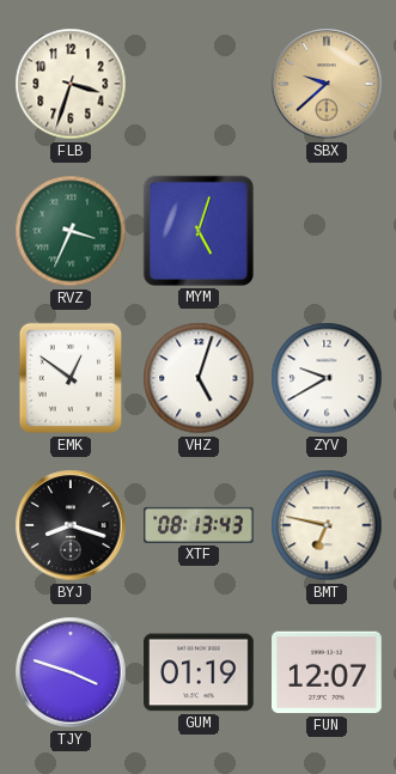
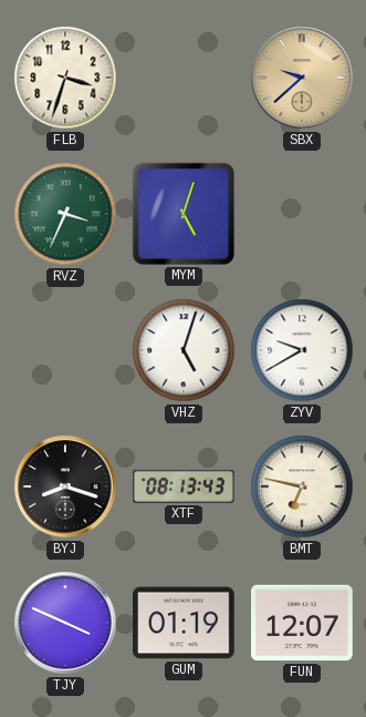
EMK: 12:51 -> none
TJY: 3:48 -> 3:49
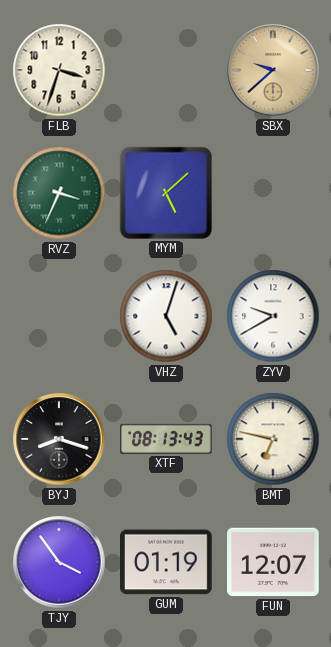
MYM: 5:03 -> 5:08
TJY: 3:49 -> 3:54
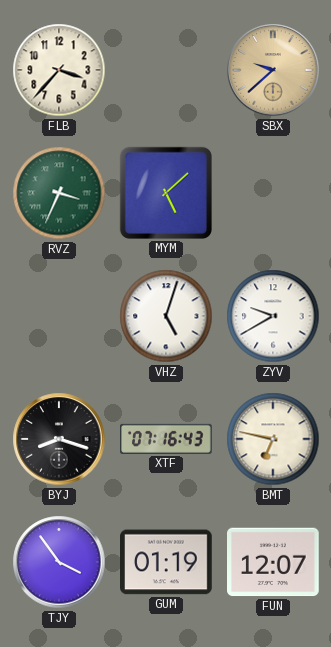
FLB: 3:33 -> 3:37
XTF: 08:13 -> 07:16
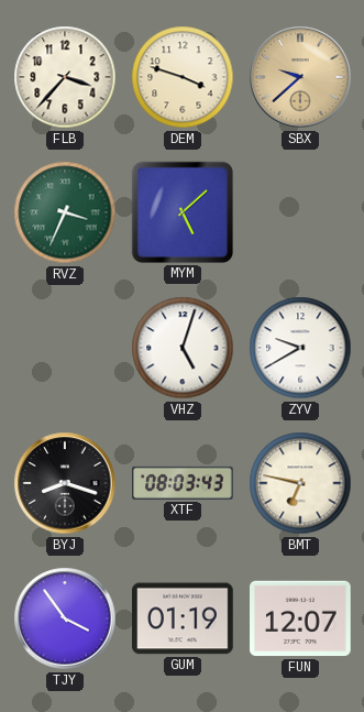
DEM: none -> 3:48
XTF: 07:16 -> 08:03
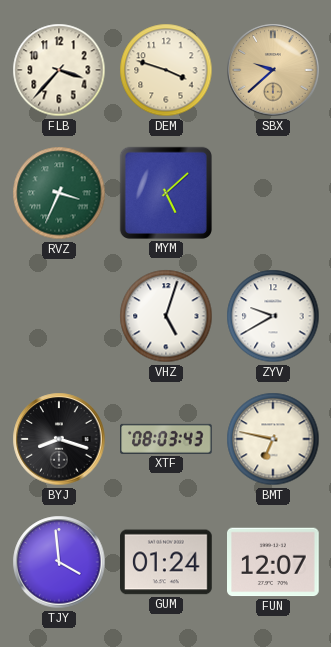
TJY: 3:54 -> 3:59
GUM: 01:19 -> 01:24
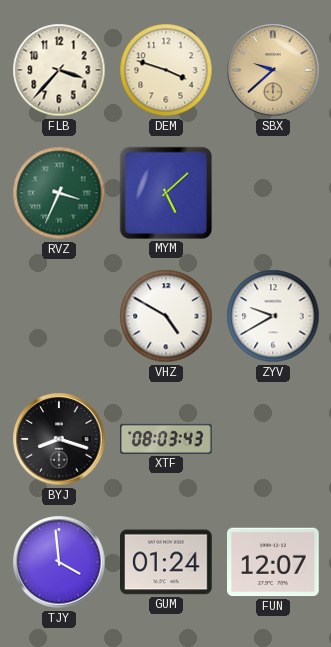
VHZ: 5:03 -> 4:50
BMT: 6:47 -> none
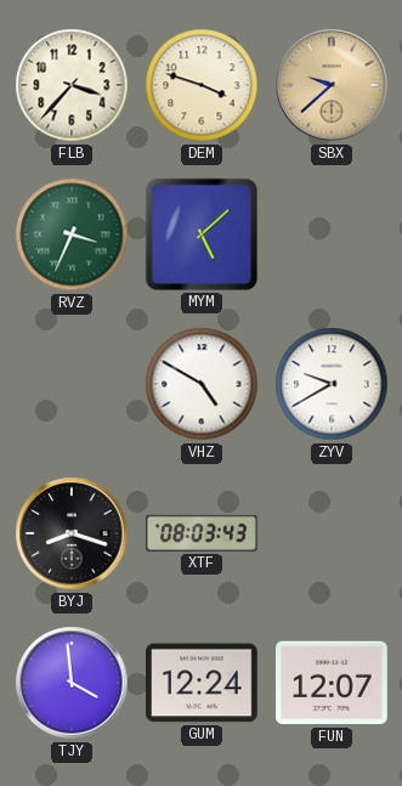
GUM: 01:24 -> 12:24
